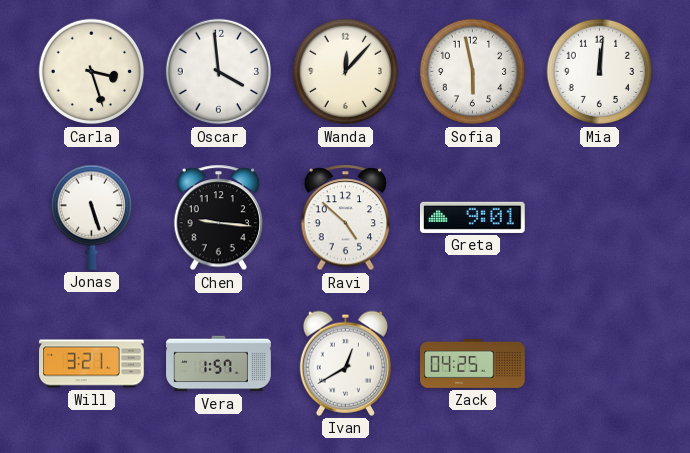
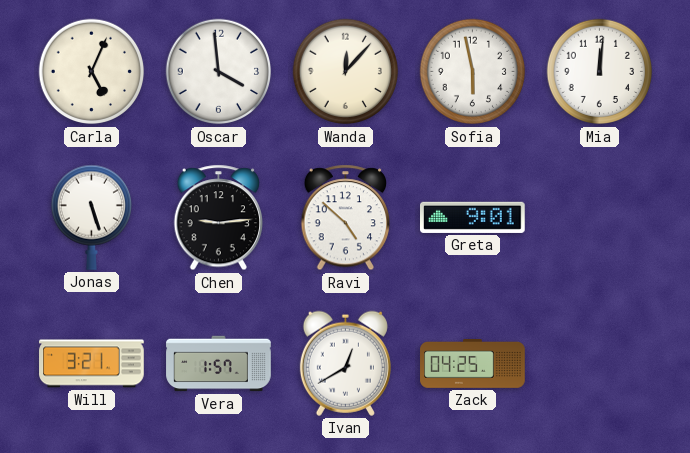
Carla: 3:27 -> 5:04
Chen: 9:16 -> 9:14
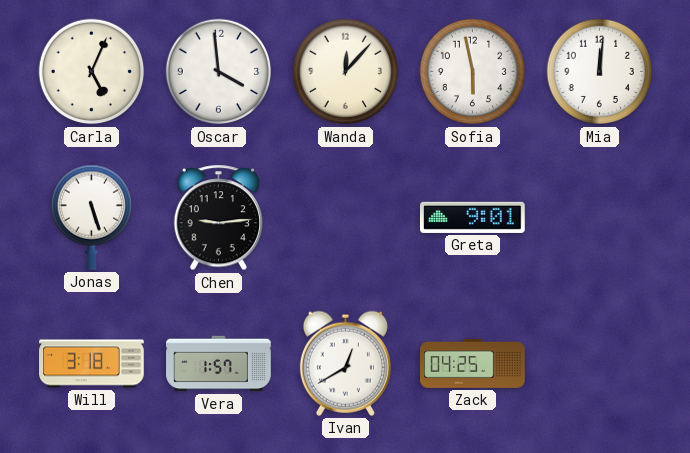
Ravi: 4:52 -> none
Will: 3:21 -> 3:18
